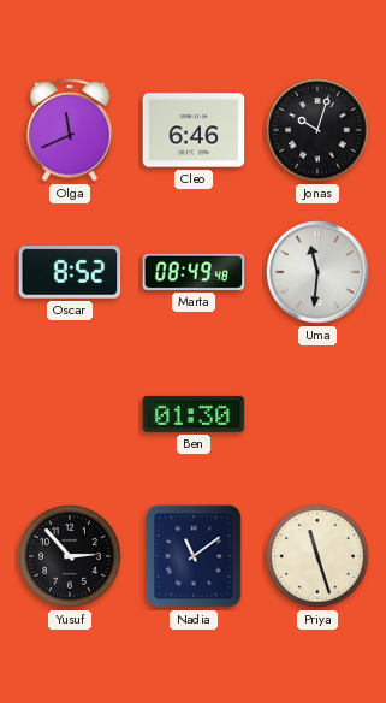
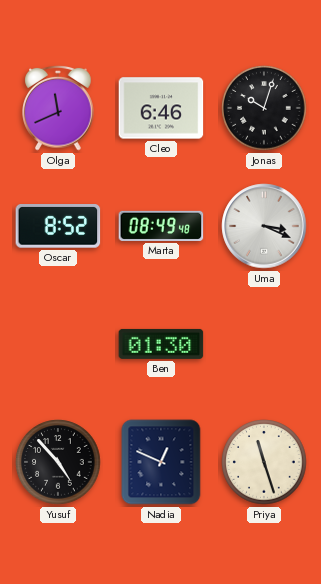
Uma: 11:31 -> 3:19
Yusuf: 2:53 -> 4:53
Nadia: 11:09 -> 12:49
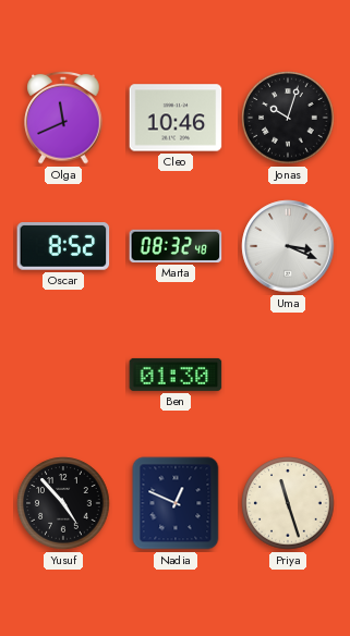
Cleo: 6:46 -> 10:46
Marta: 08:49 -> 08:32
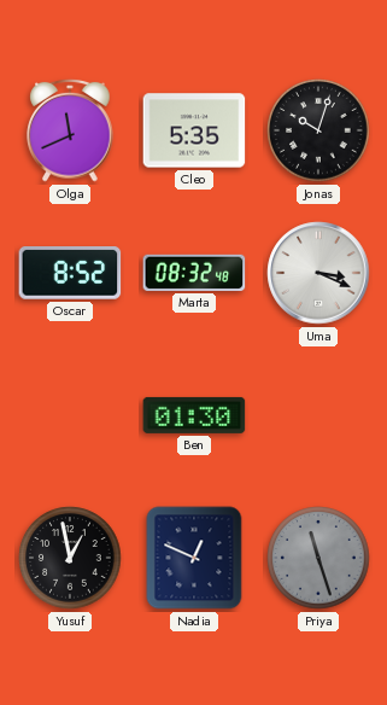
Cleo: 10:46 -> 5:35
Yusuf: 4:53 -> 12:58
Priya dial: cream -> grey
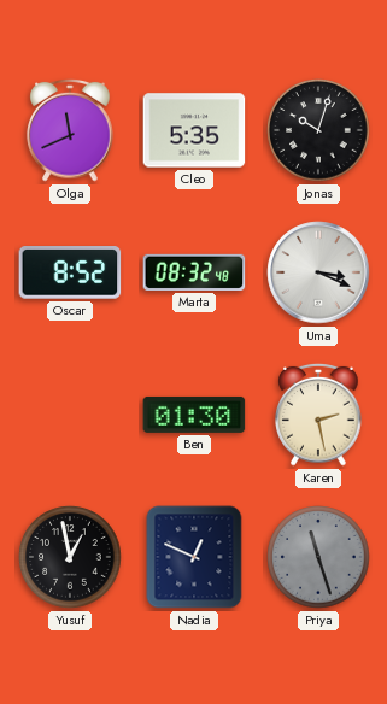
Karen: none -> 2:28
